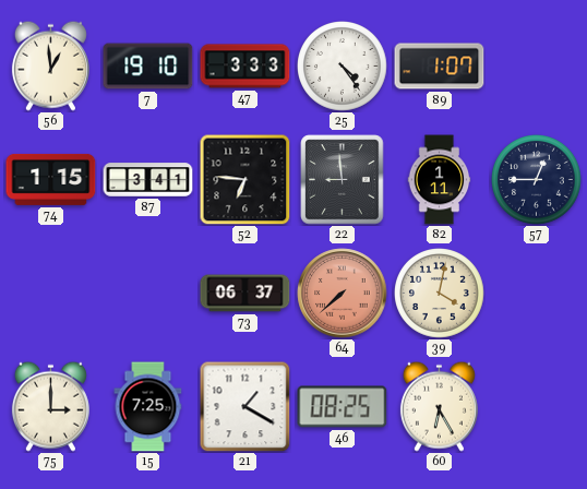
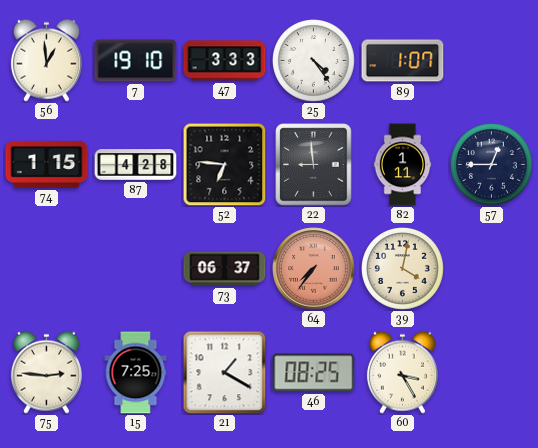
87: 3:41 -> 4:28
64: 7:38 -> 7:36
75: 3:00 -> 2:46
60: 6:25 -> 3:25
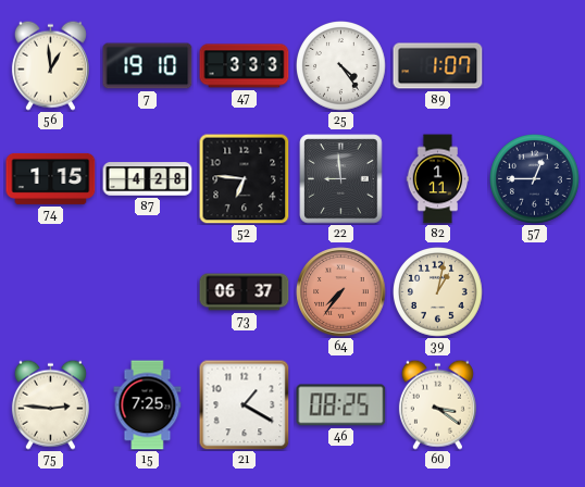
39: 4:02 -> 1:02
60: 3:25 -> 3:21
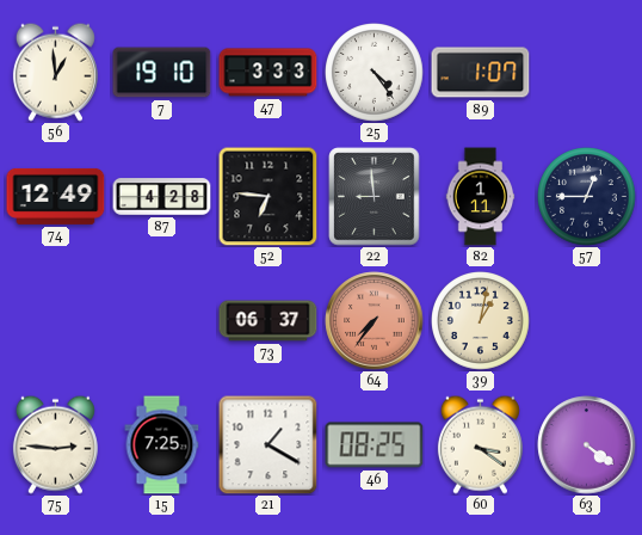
74: 1:15 -> 12:49
63: none -> 4:21
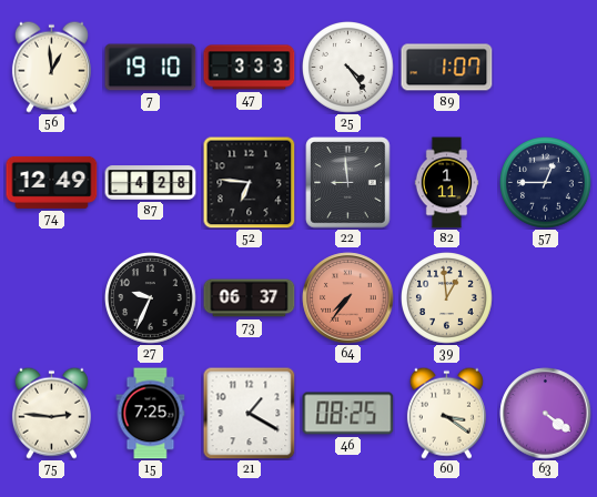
27: none -> 9:34
39: 1:02 -> 12:59
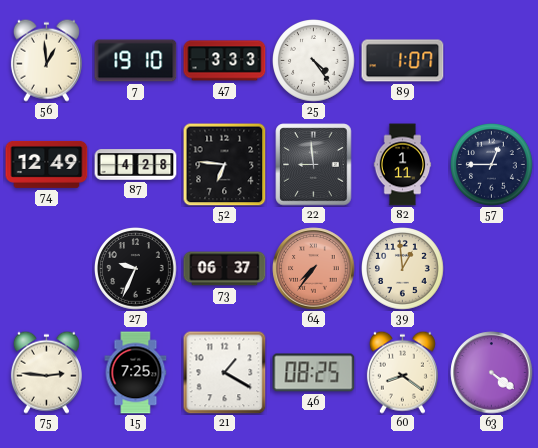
60: 3:21 -> 8:21
